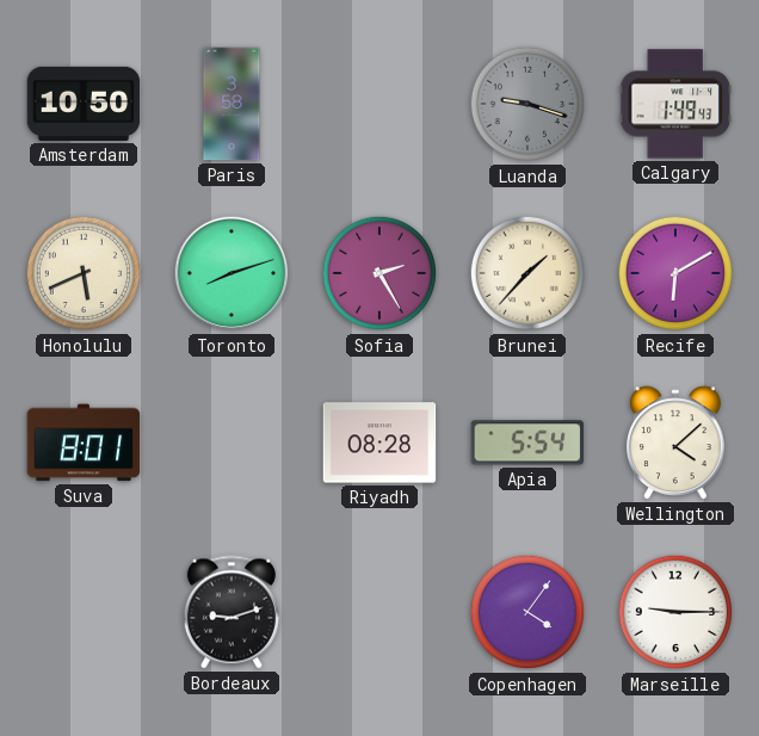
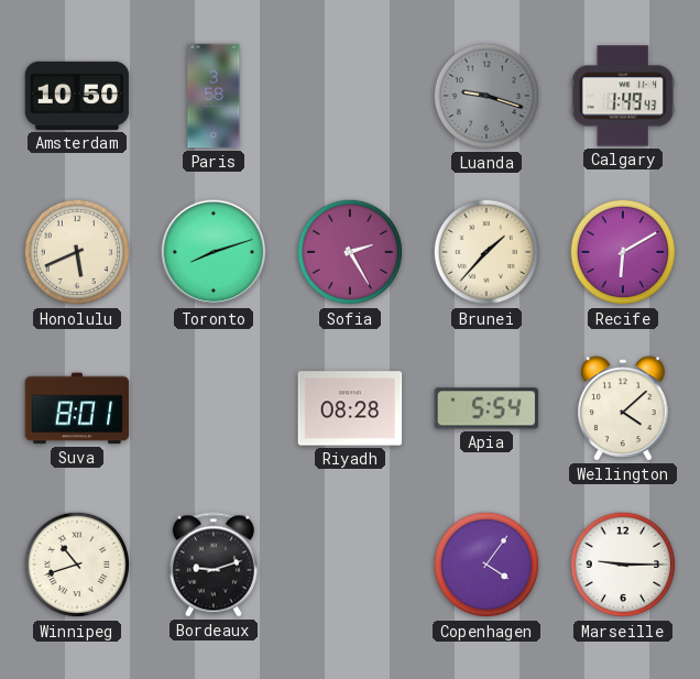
Winnipeg: none -> 10:42
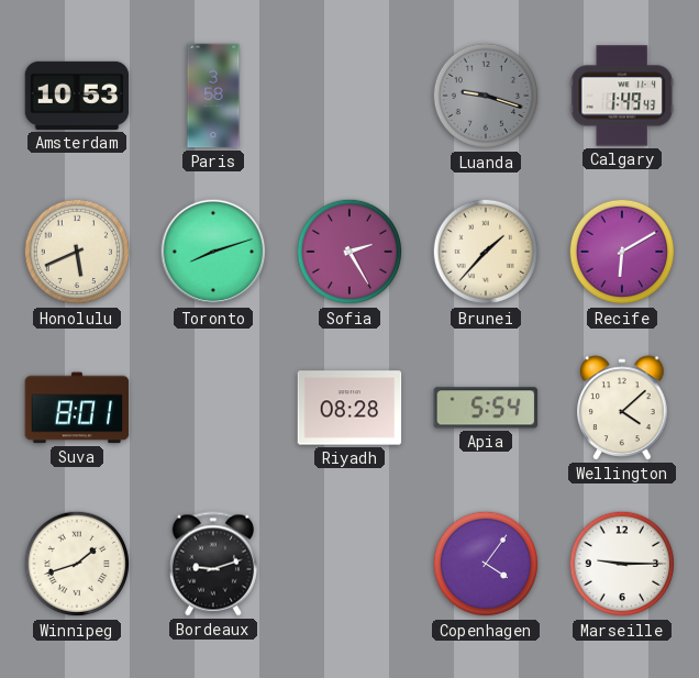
Amsterdam: 10:50 -> 10:53
Winnipeg: 10:42 -> 1:42
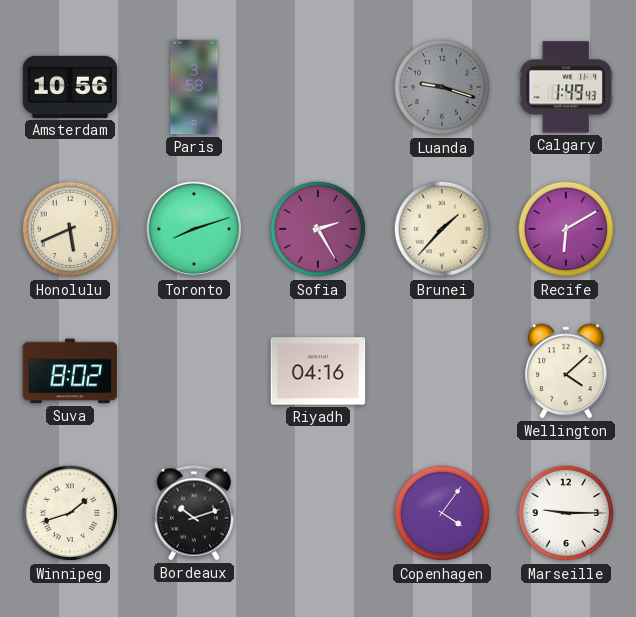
Amsterdam: 10:53 -> 10:56
Suva: 8:01 -> 8:02
Riyadh: 08:28 -> 04:16
Apia: 5:54 -> none
Bordeaux: 9:12 -> 10:12
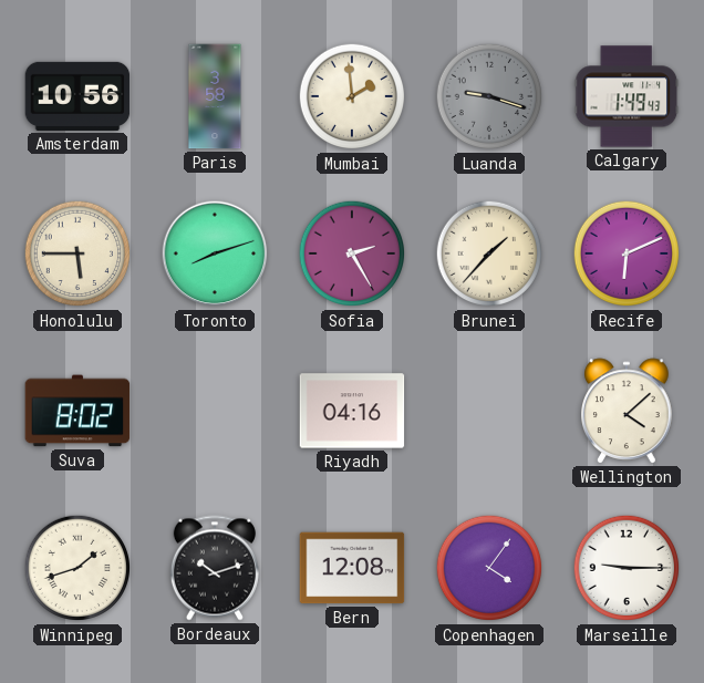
Mumbai: none -> 1:59
Honolulu: 5:41 -> 5:45
Recife: 6:10 -> 6:11
Bern: none -> 12:08
